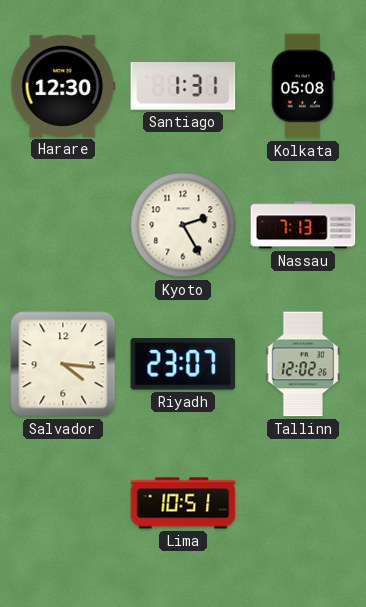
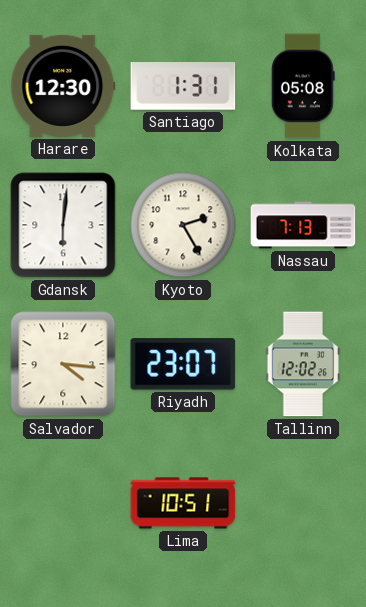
Gdansk: none -> 6:01
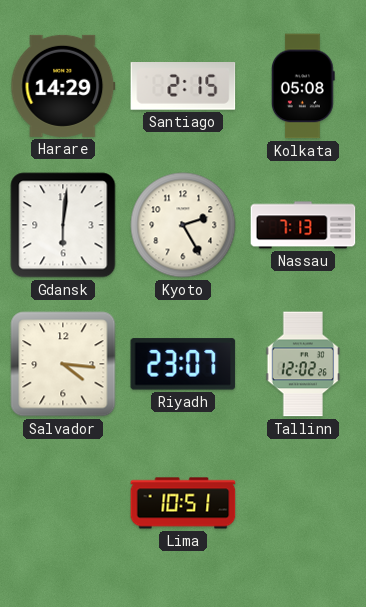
Harare: 12:30 -> 14:29
Santiago: 1:31 -> 2:15
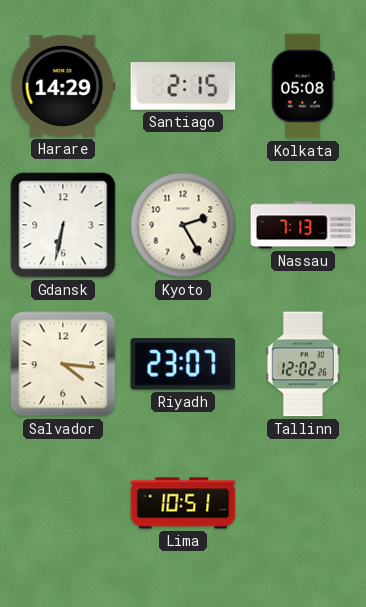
Gdansk: 6:01 -> 6:32
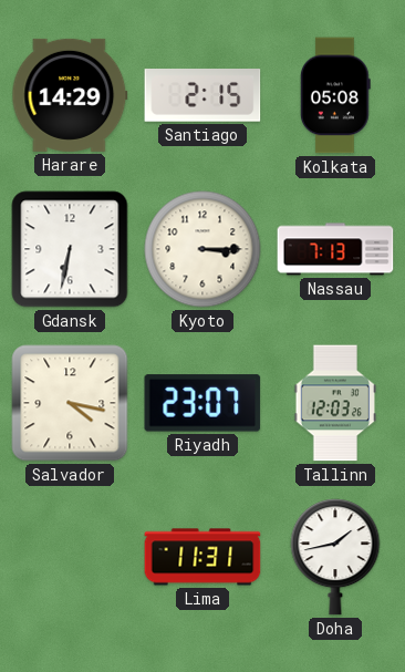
Kyoto: 2:25 -> 3:15
Salvador: 4:16 -> 4:17
Tallinn: 12:02 -> 12:03
Lima: 10:51 -> 11:31
Doha: none -> 1:43
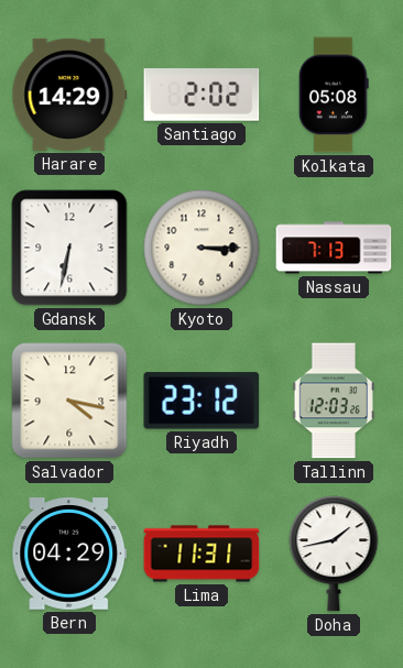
Santiago: 2:15 -> 2:02
Riyadh: 23:07 -> 23:12
Bern: none -> 04:29
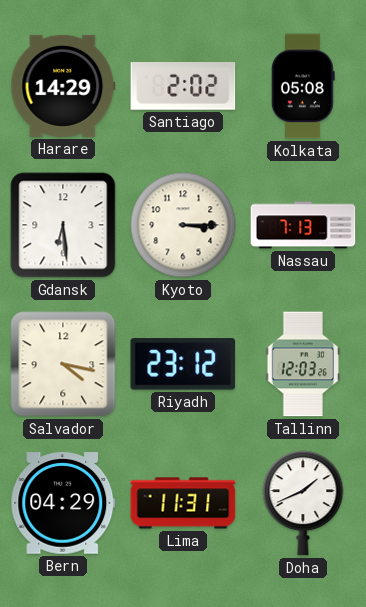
Gdansk: 6:32 -> 6:29
Doha: 1:43 -> 1:41
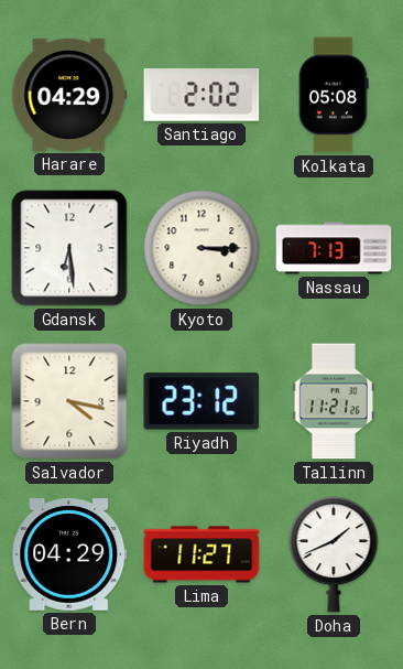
Harare: 14:29 -> 04:29
Tallinn: 12:03 -> 11:21
Lima: 11:31 -> 11:27
